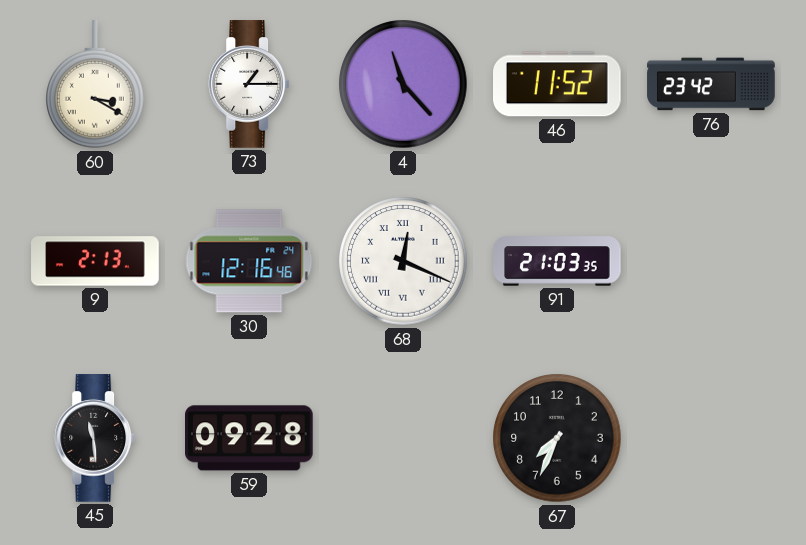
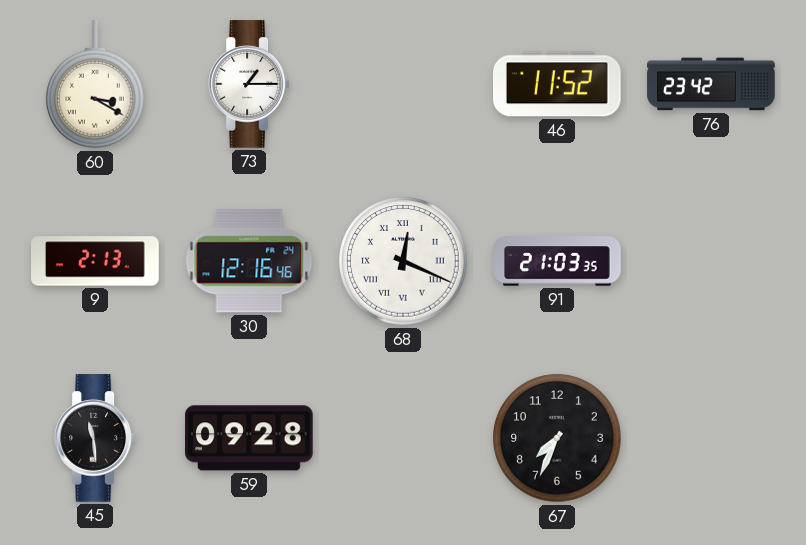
4: 11:23 -> none
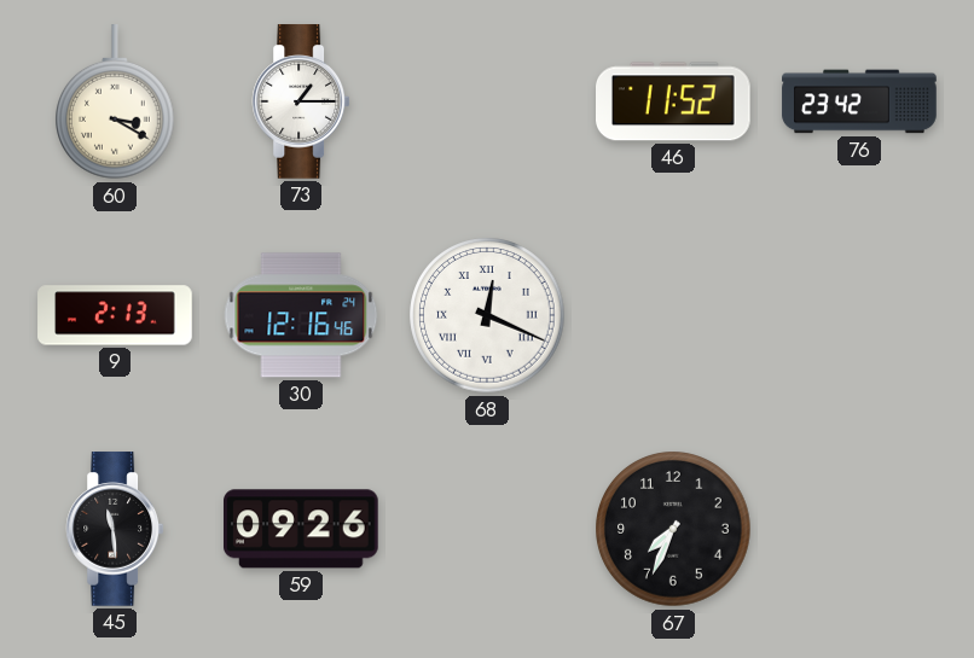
91: 21:03 -> none
59: 09:28 -> 09:26
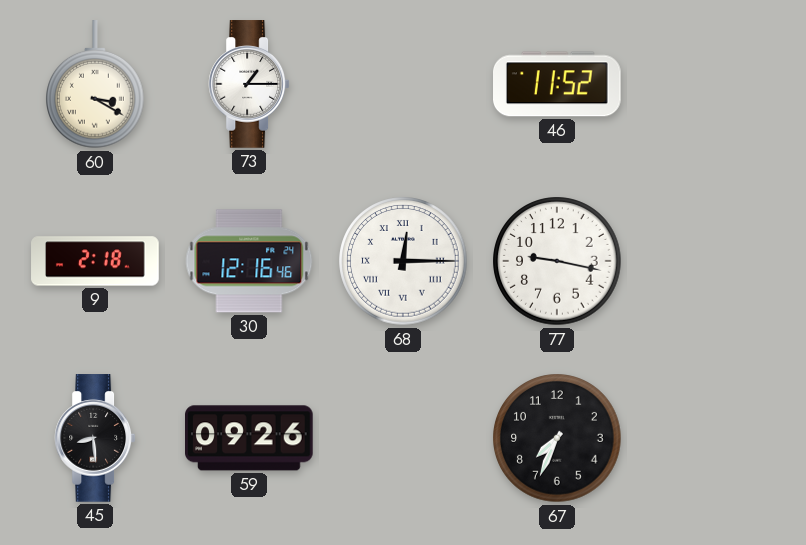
76: 23:42 -> none
9: 2:13 -> 2:18
68: 12:19 -> 12:15
77: none -> 9:17
45: 11:29 -> 8:29
